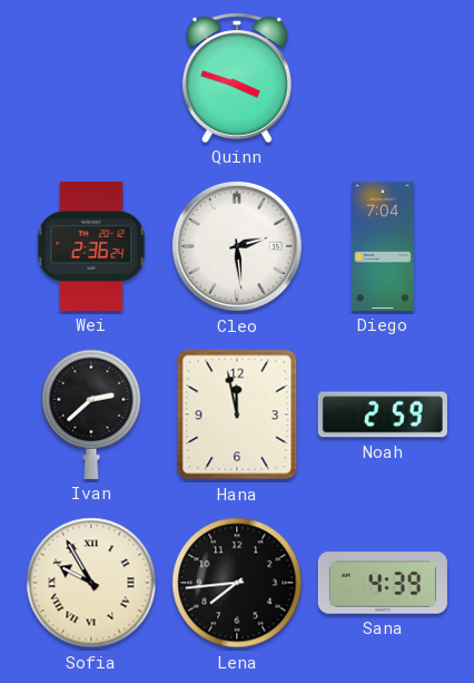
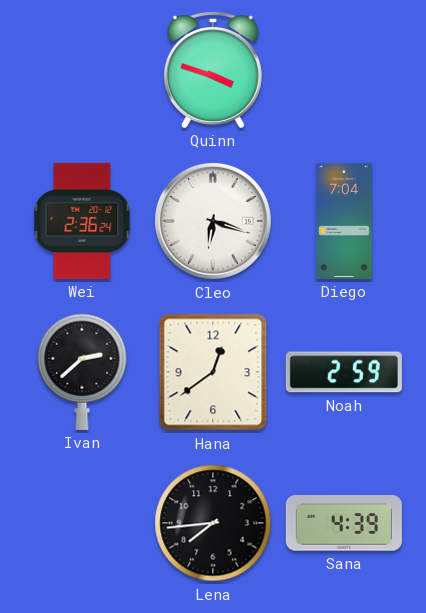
Cleo: 2:29 -> 6:18
Hana: 11:58 -> 12:39
Sofia: 9:55 -> none
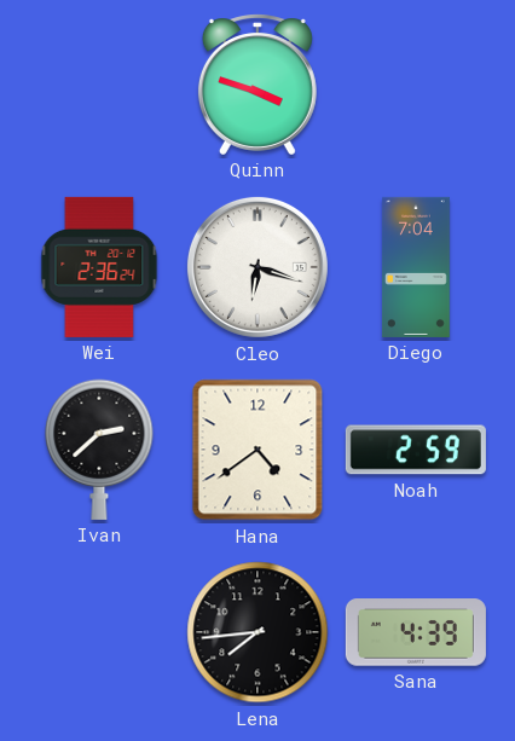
Hana: 12:39 -> 4:39
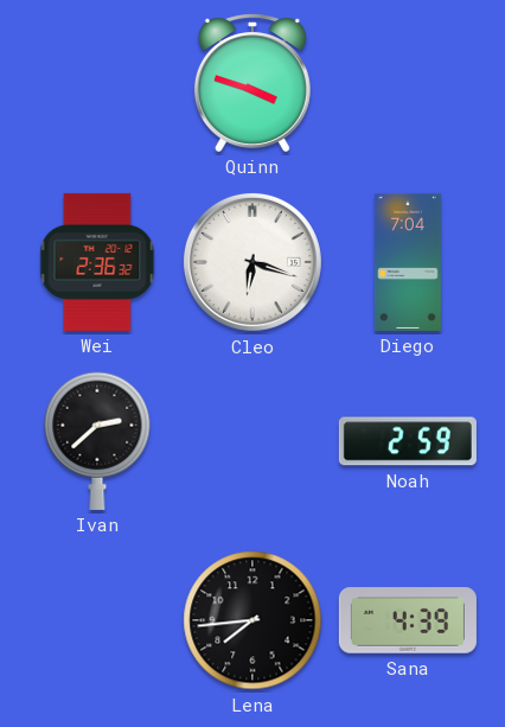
Wei: 2:36:24 -> 2:36:32
Hana: 4:39 -> none
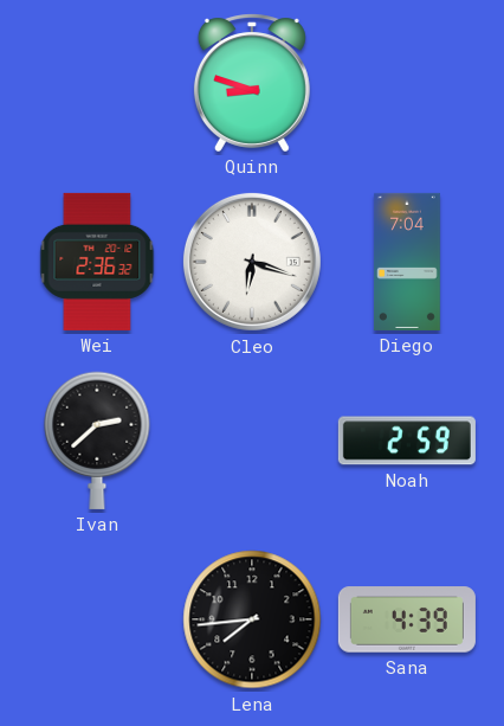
Quinn: 3:48 -> 8:48
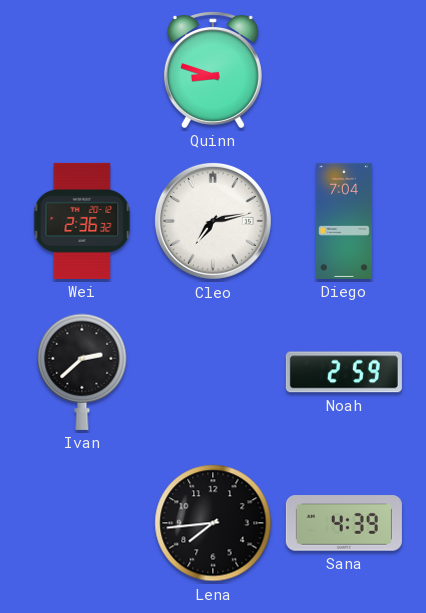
Cleo: 6:18 -> 7:13
